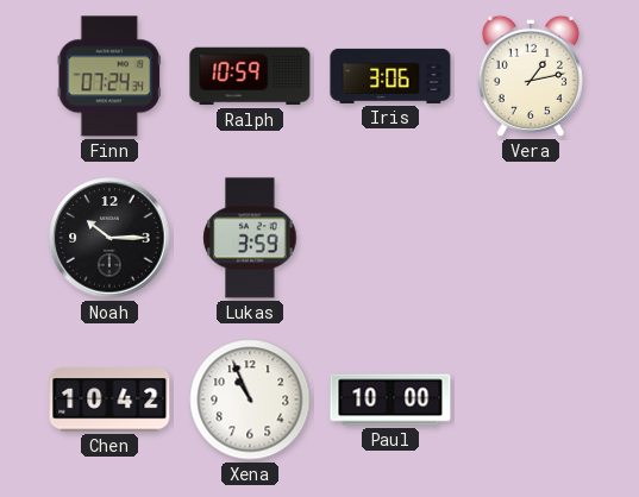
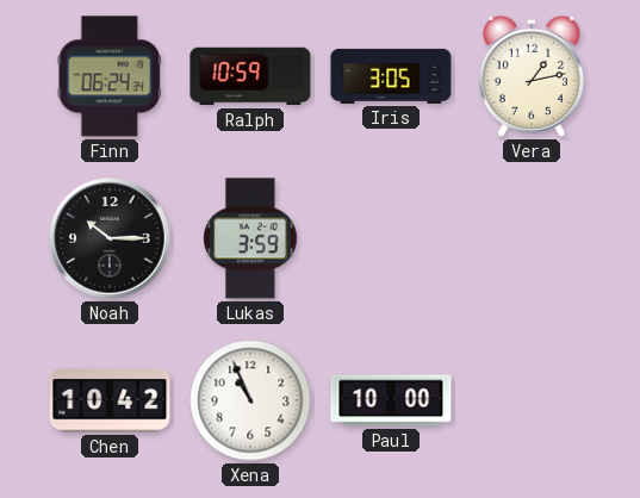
Finn: 07:24 -> 06:24
Iris: 3:06 -> 3:05
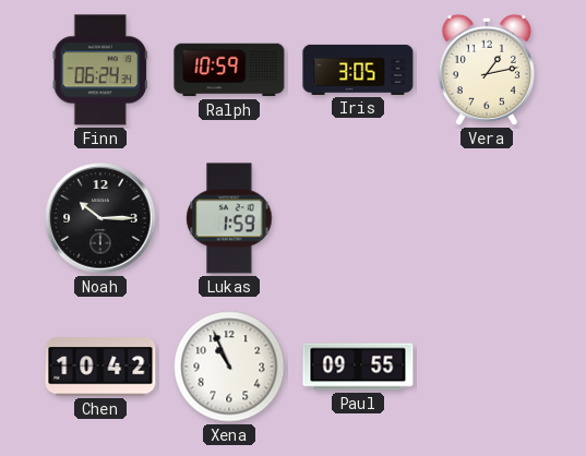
Lukas: 3:59 -> 1:59
Paul: 10:00 -> 09:55
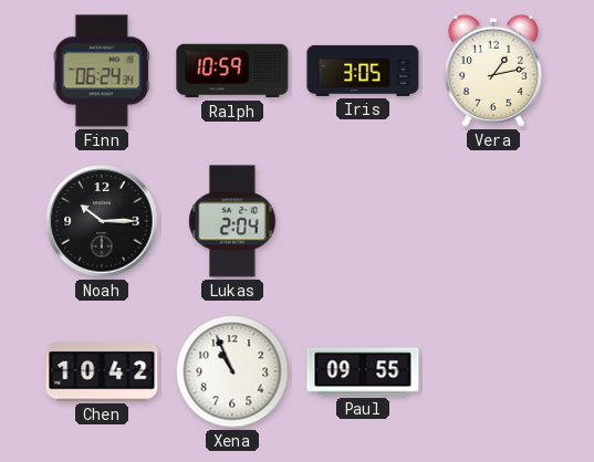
Lukas: 1:59 -> 2:04
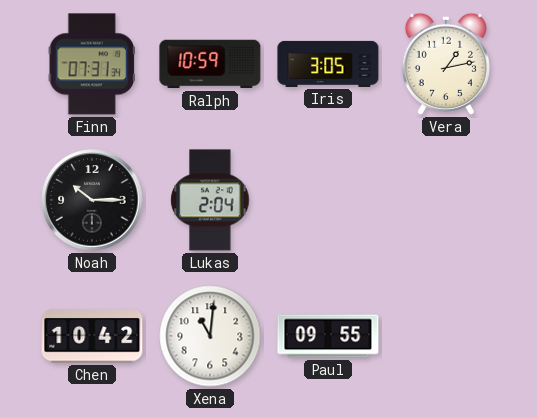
Finn: 06:24 -> 07:31
Xena: 10:56 -> 11:01
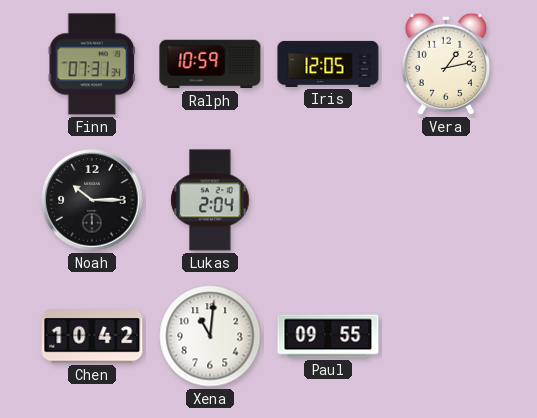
Iris: 3:05 -> 12:05
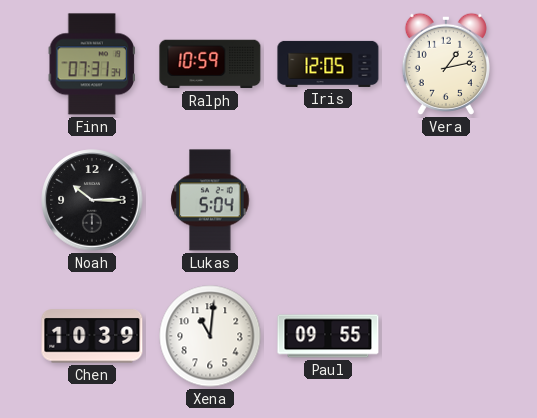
Lukas: 2:04 -> 5:04
Chen: 10:42 -> 10:39
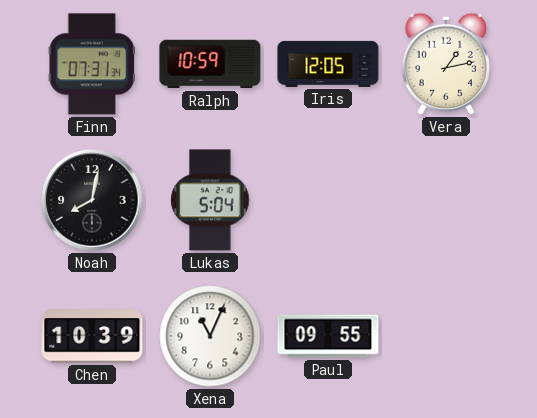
Noah: 10:15 -> 8:02
Xena: 11:01 -> 11:04
